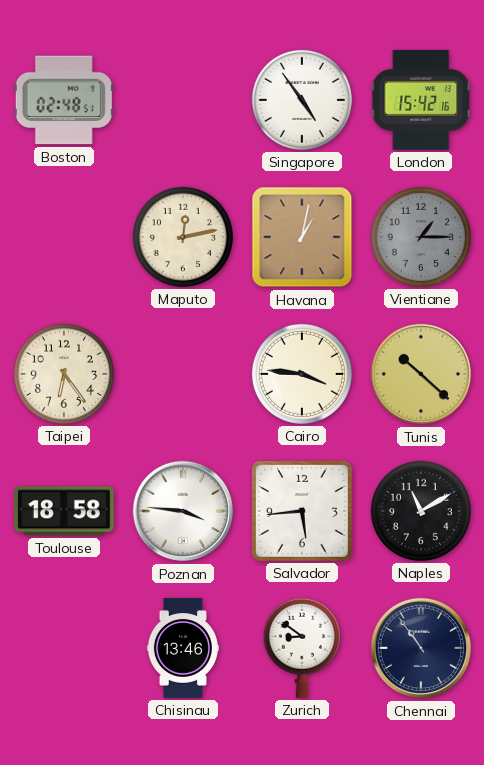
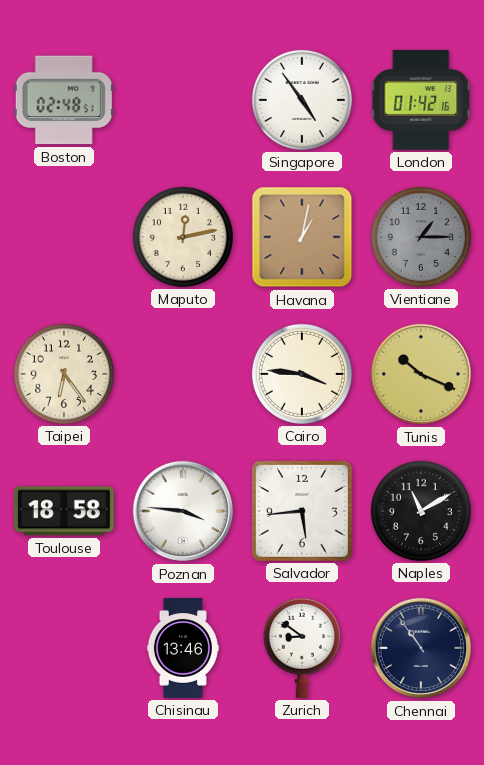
London: 15:42 -> 01:42
Tunis: 10:22 -> 10:19
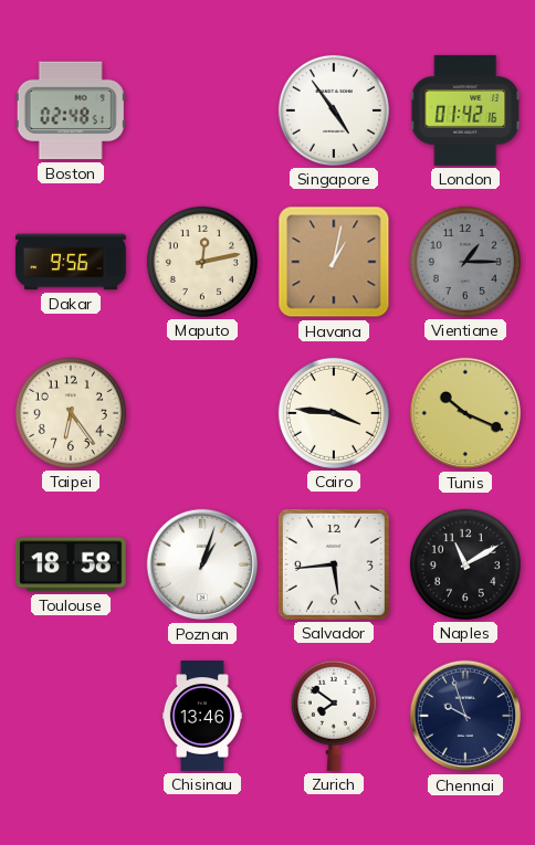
Dakar: none -> 9:56
Poznan: 3:46 -> 1:03
Zurich: 8:51 -> 7:51
Chennai: 10:54 -> 9:57
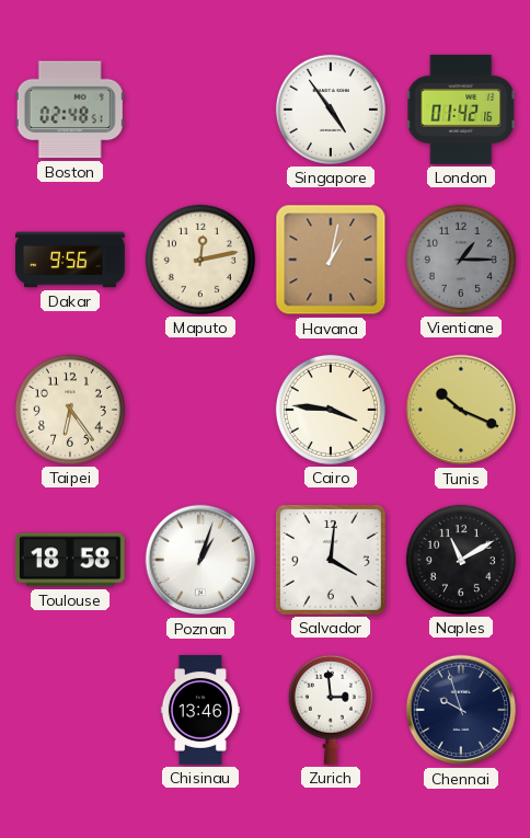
Salvador: 5:44 -> 4:01
Zurich: 7:51 -> 2:59
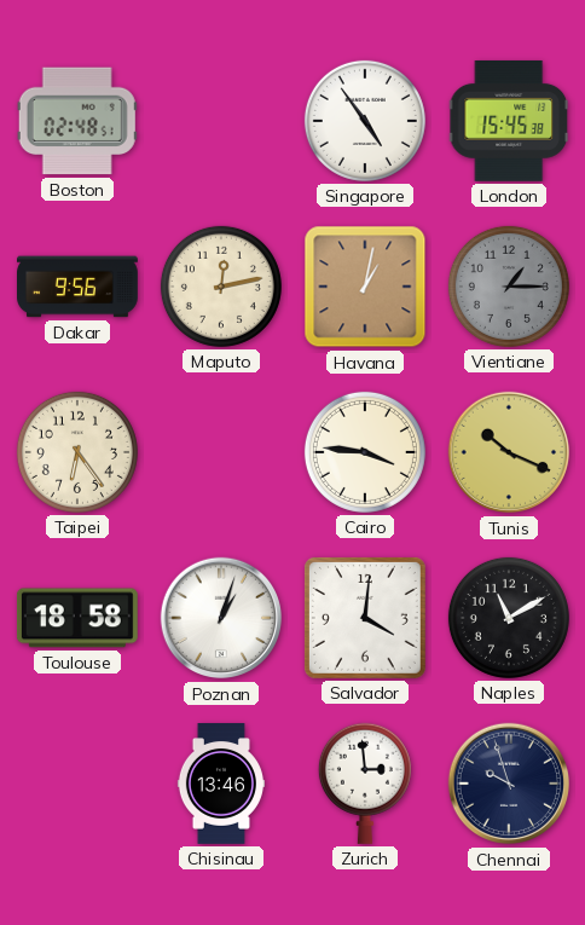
London: 01:42 -> 15:45
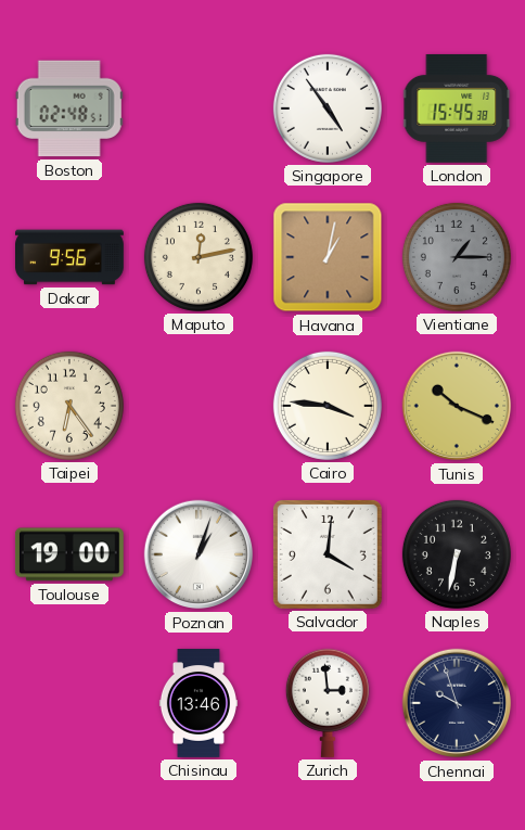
Toulouse: 18:58 -> 19:00
Naples: 11:10 -> 6:32
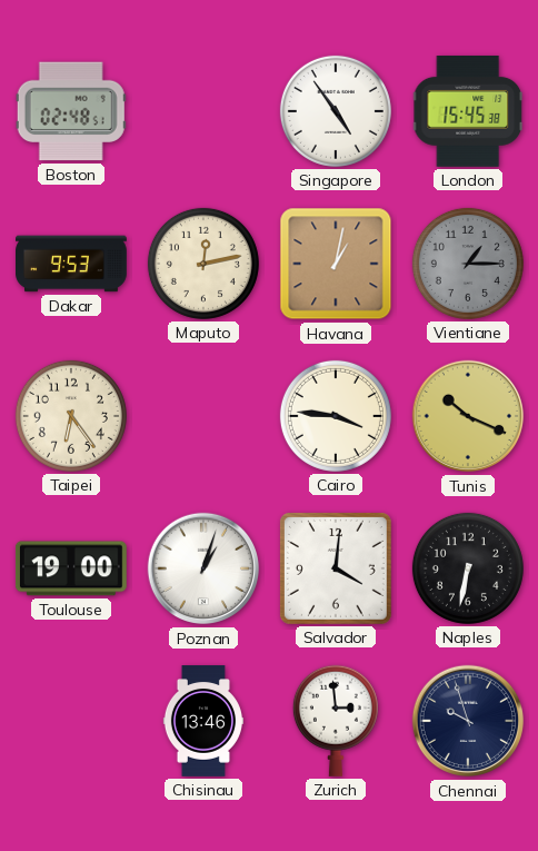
Dakar: 9:56 -> 9:53
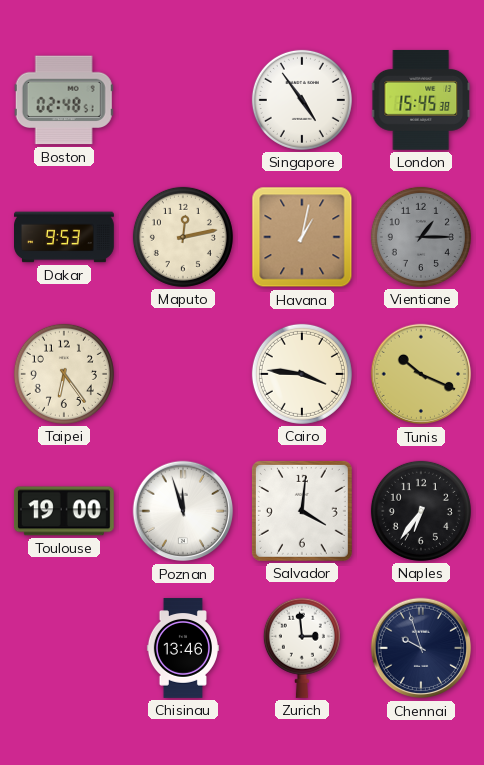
Poznan: 1:03 -> 11:57
Naples: 6:32 -> 6:36
